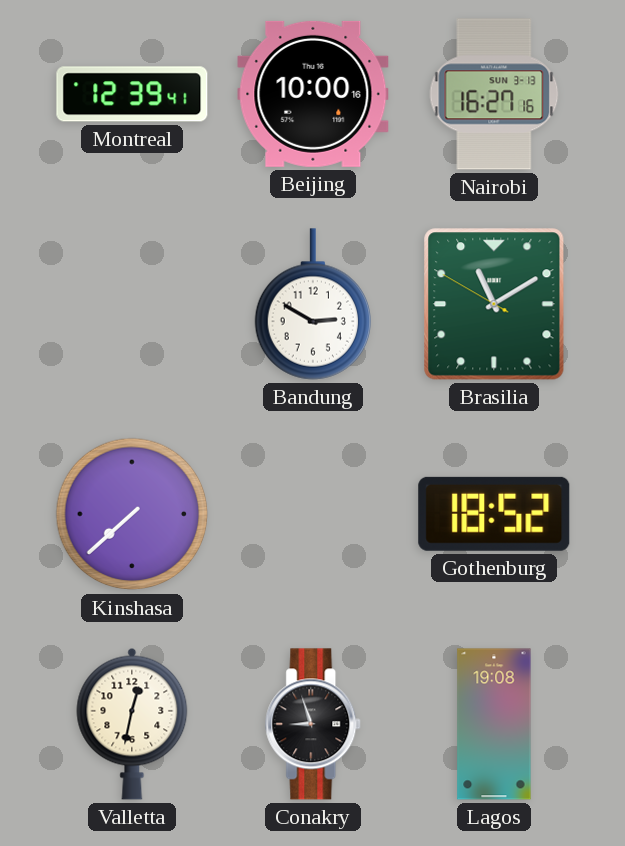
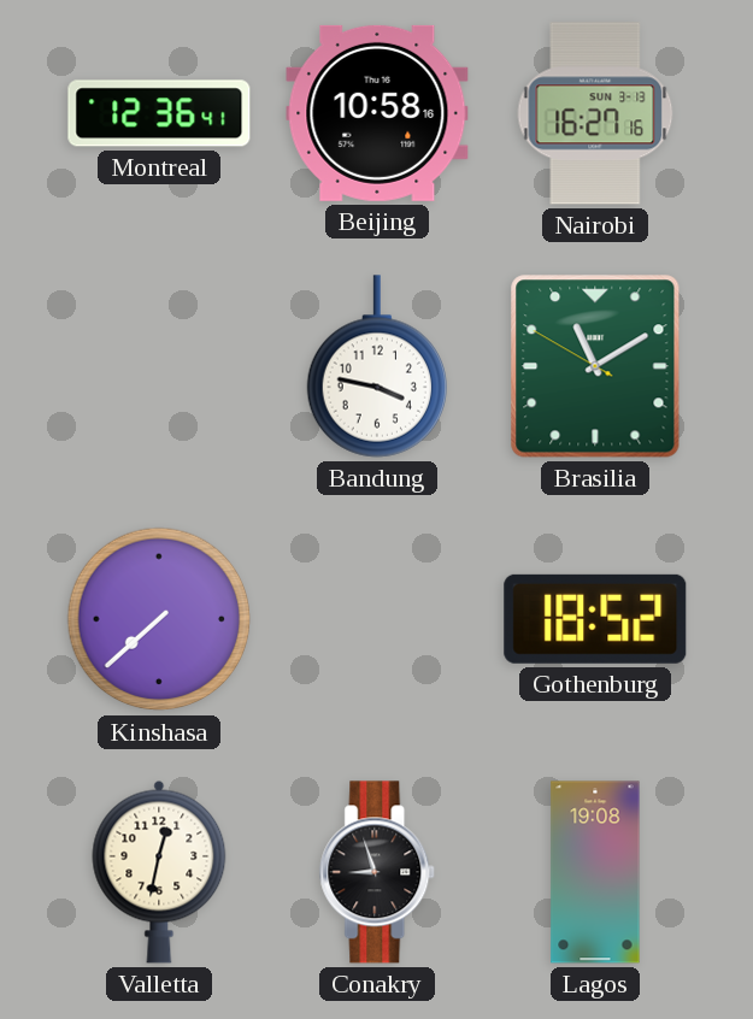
Montreal: 12:39 -> 12:36
Beijing: 10:00 -> 10:58
Bandung: 2:50 -> 3:47
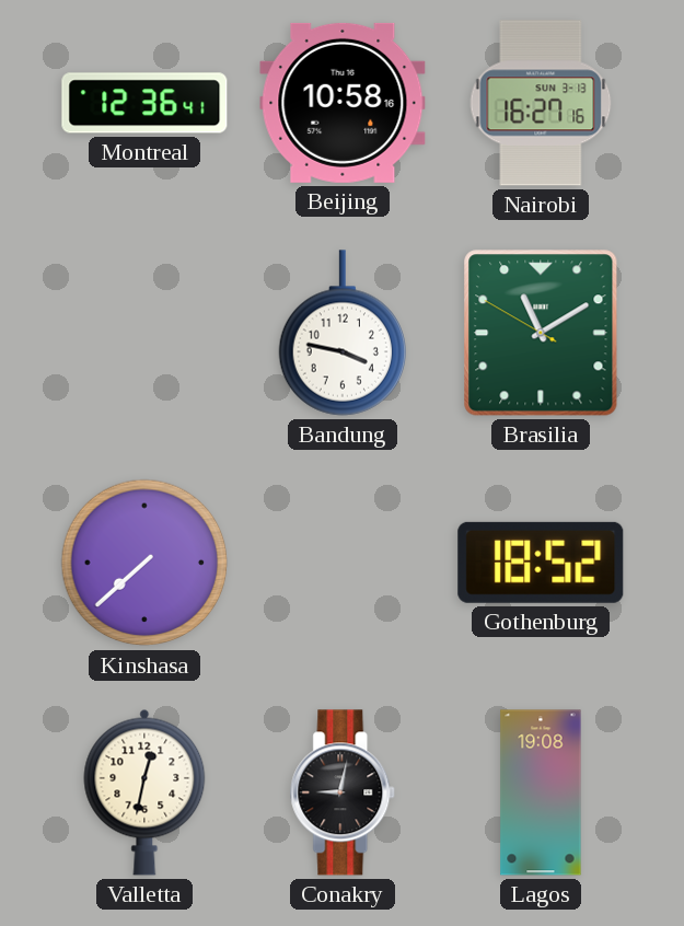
Conakry: 8:57 -> 9:02
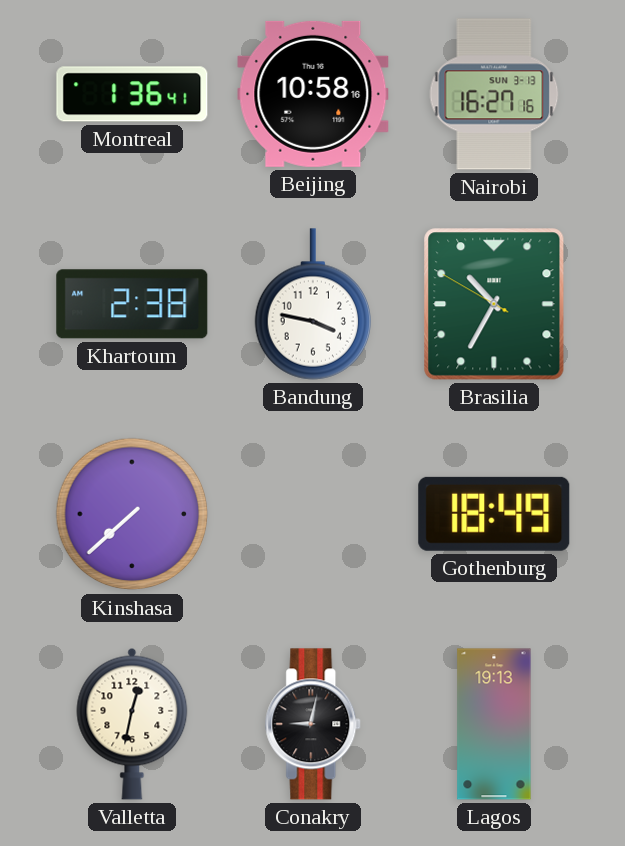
Montreal: 12:36 -> 1:36
Khartoum: none -> 2:38
Brasilia: 11:09 -> 10:34
Gothenburg: 18:52 -> 18:49
Lagos: 19:08 -> 19:13
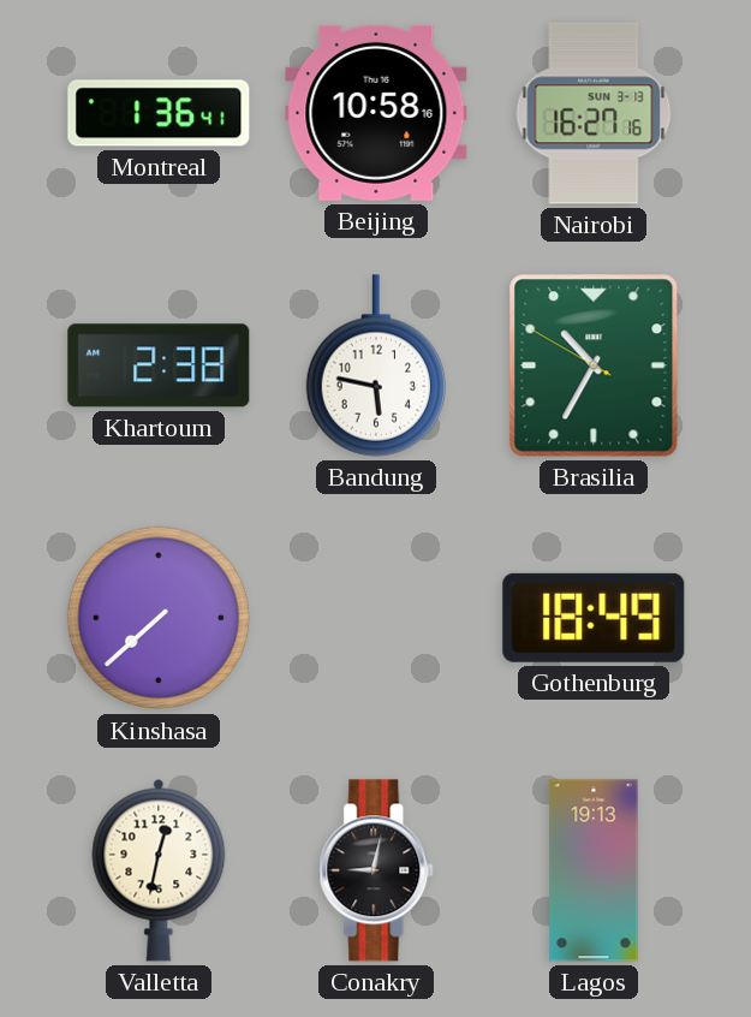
Bandung: 3:47 -> 5:47
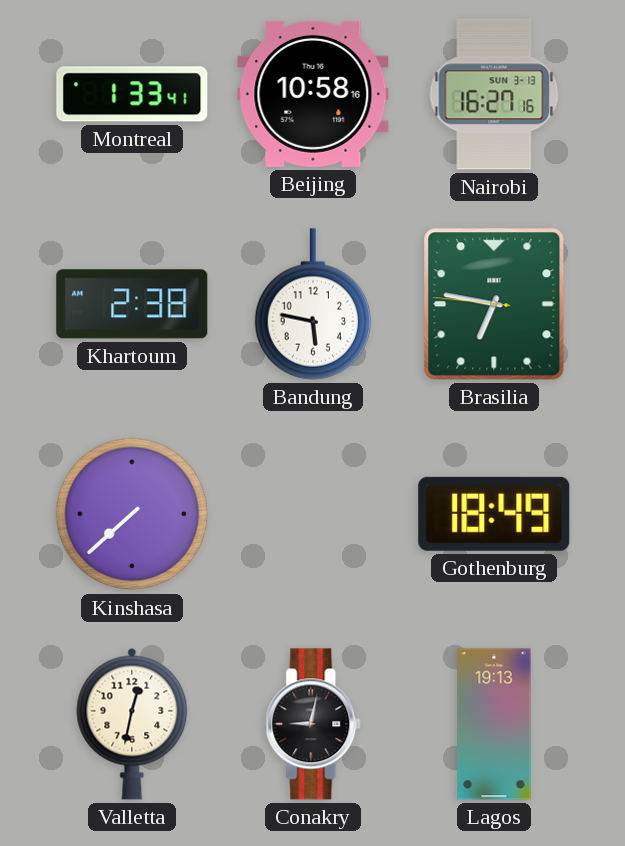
Montreal: 1:36 -> 1:33
Brasilia: 10:34 -> 6:46
